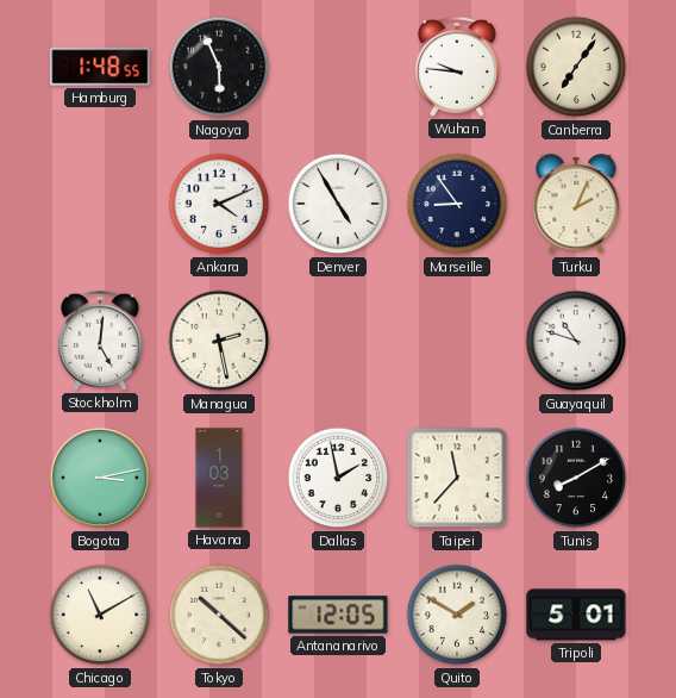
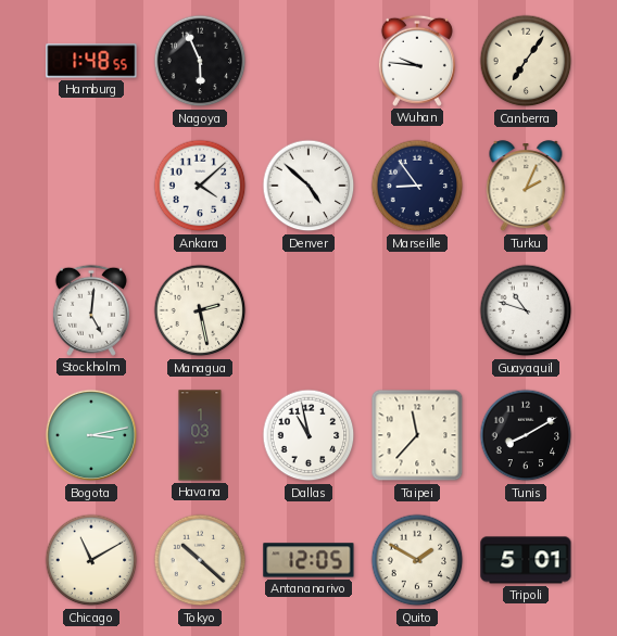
Ankara: 4:11 -> 4:08
Denver: 4:55 -> 4:52
Dallas: 1:58 -> 10:58
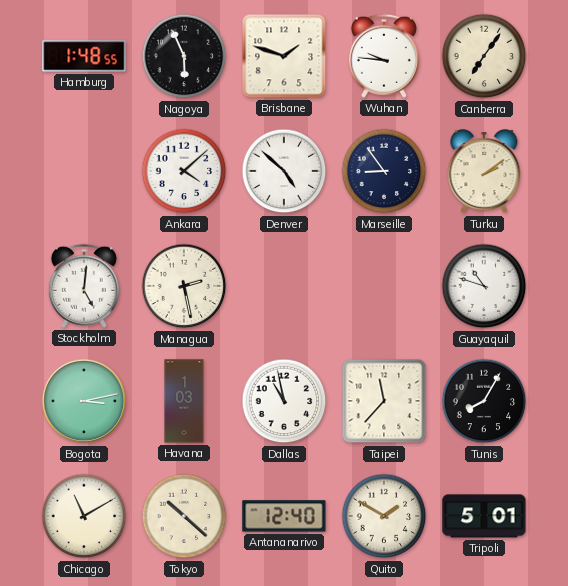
Brisbane: none -> 1:48
Turku: 2:04 -> 2:09
Tunis: 8:10 -> 8:05
Antananarivo: 12:05 -> 12:40
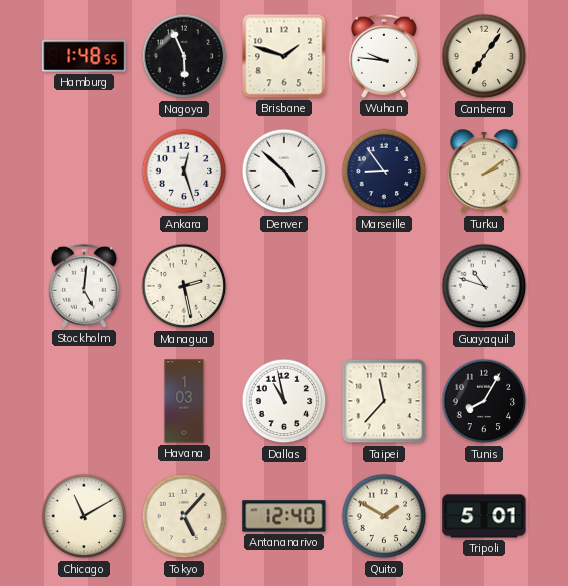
Ankara: 4:08 -> 12:27
Bogota: 3:13 -> none
Tokyo: 10:22 -> 5:07
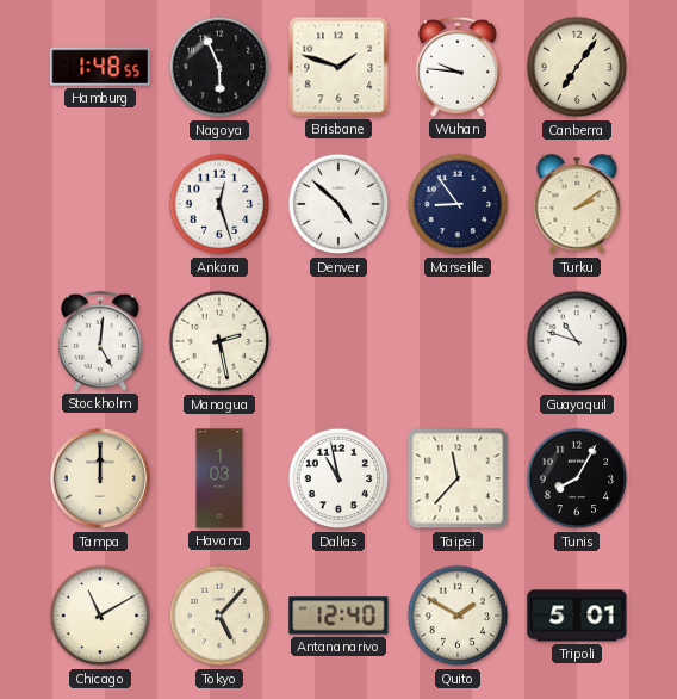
Tampa: none -> 12:00
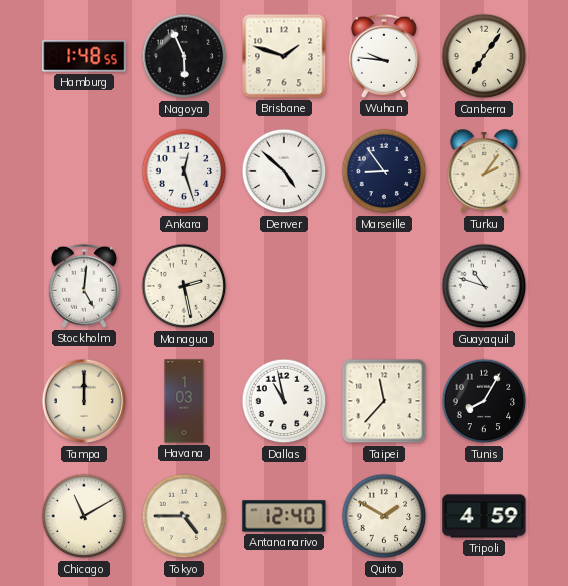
Turku: 2:09 -> 2:06
Tokyo: 5:07 -> 4:45
Tripoli: 5:01 -> 4:59
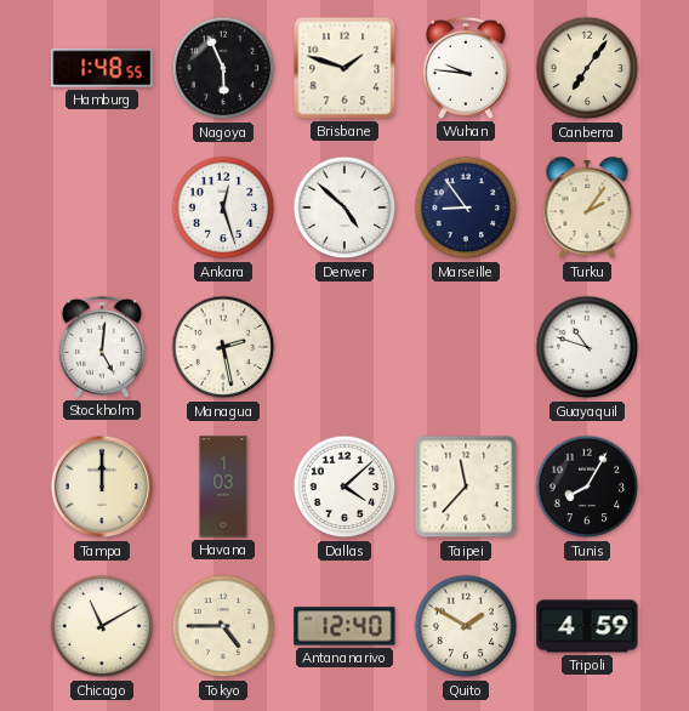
Dallas: 10:58 -> 4:08
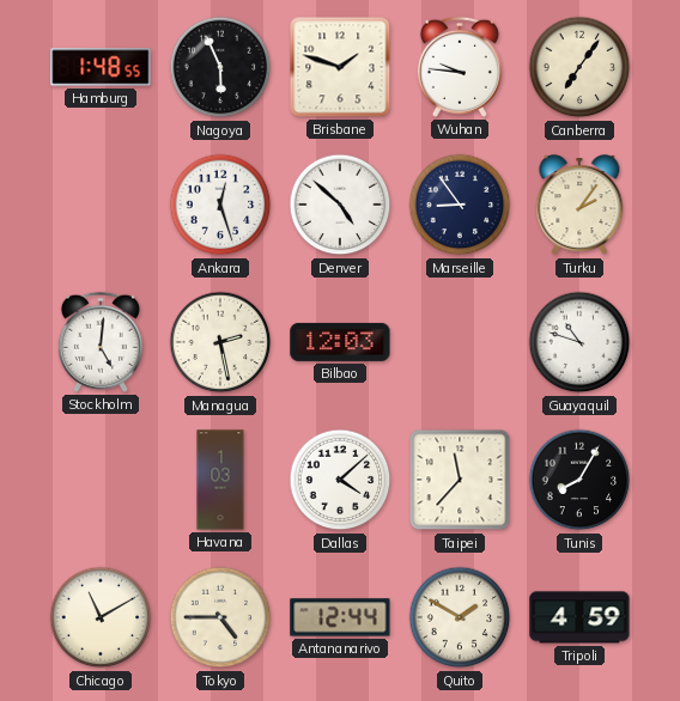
Bilbao: none -> 12:03
Tampa: 12:00 -> none
Antananarivo: 12:40 -> 12:44
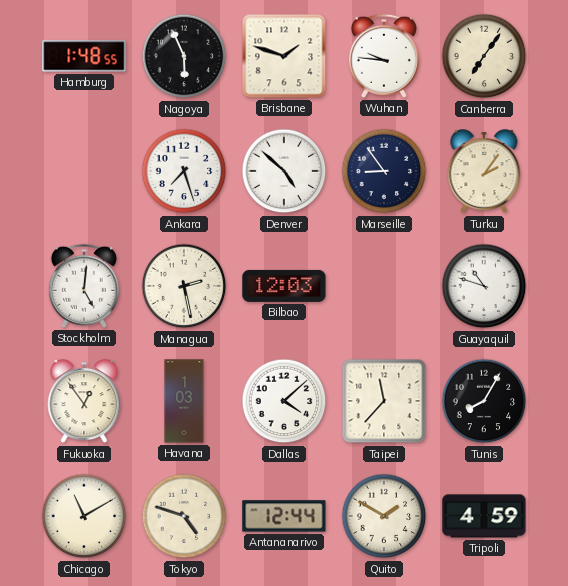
Ankara: 12:27 -> 7:27
Fukuoka: none -> 12:54
Tokyo: 4:45 -> 4:48
